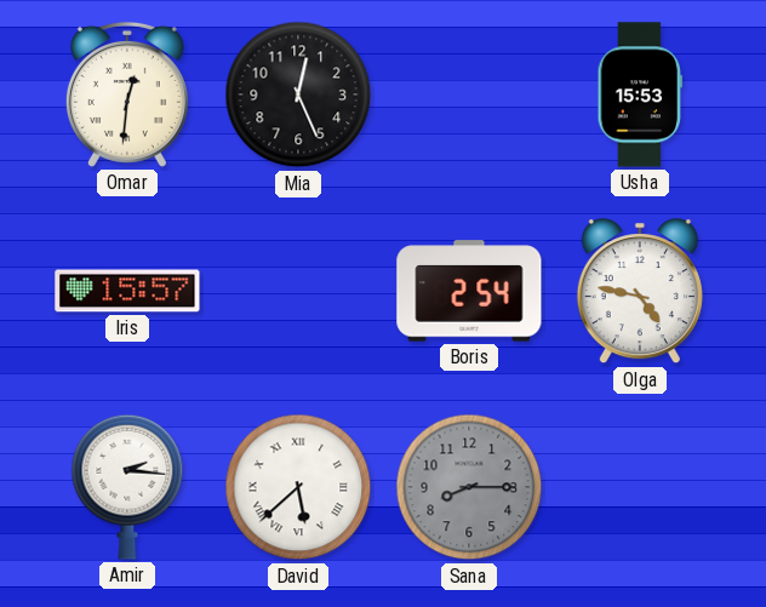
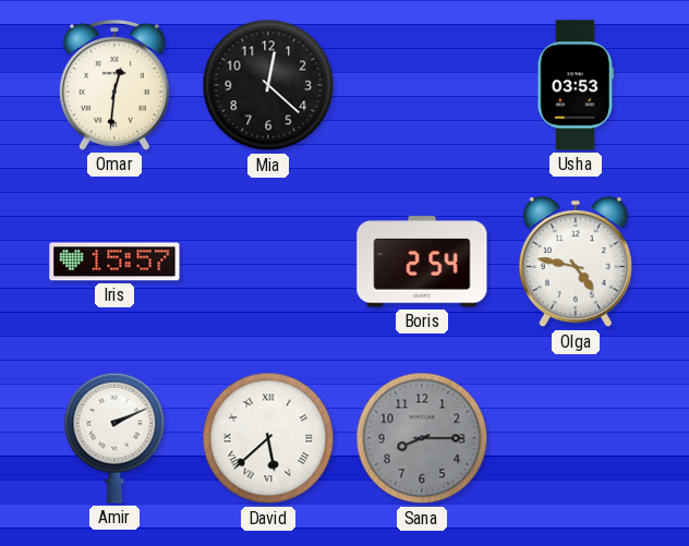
Mia: 12:26 -> 12:22
Usha: 15:53 -> 03:53
Amir: 2:16 -> 2:11
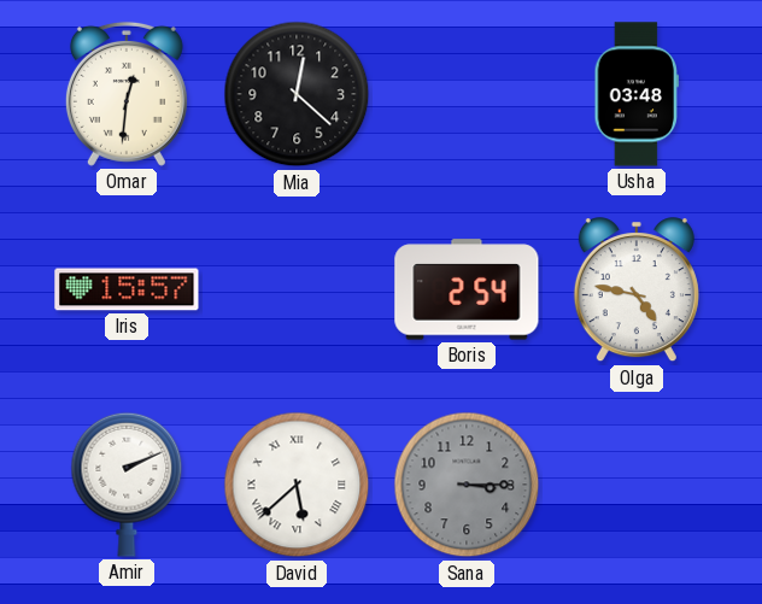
Usha: 03:53 -> 03:48
Sana: 8:15 -> 3:15
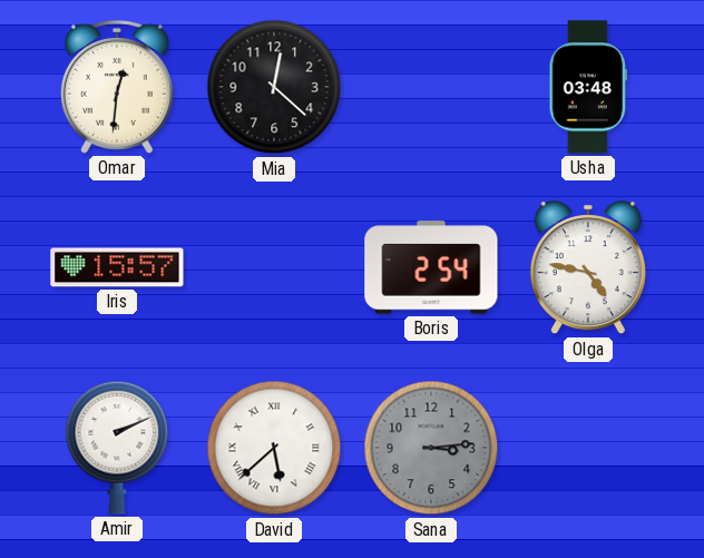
Sana: 3:15 -> 3:14
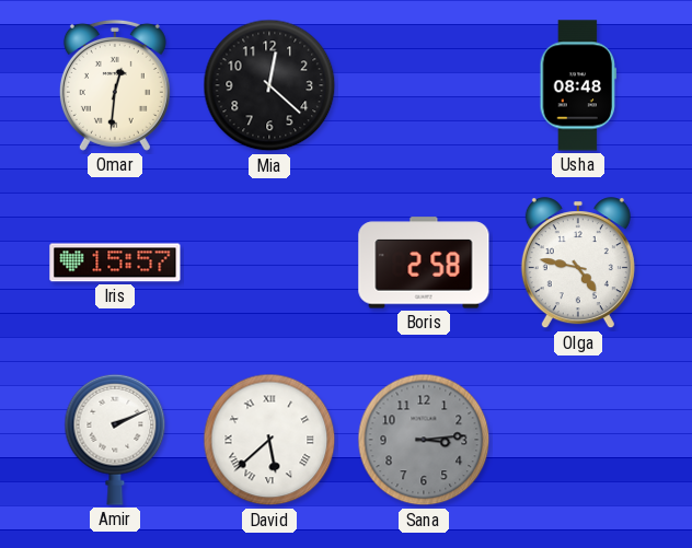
Usha: 03:48 -> 08:48
Boris: 2:54 -> 2:58
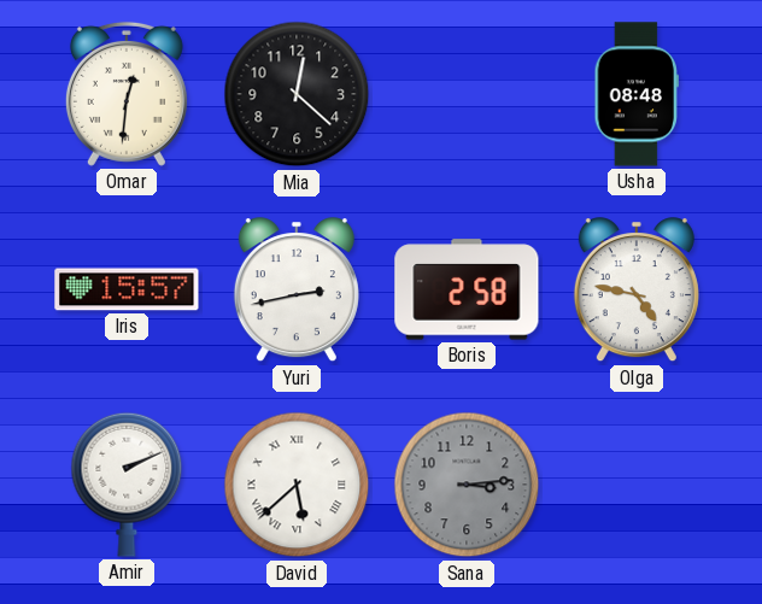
Yuri: none -> 2:43
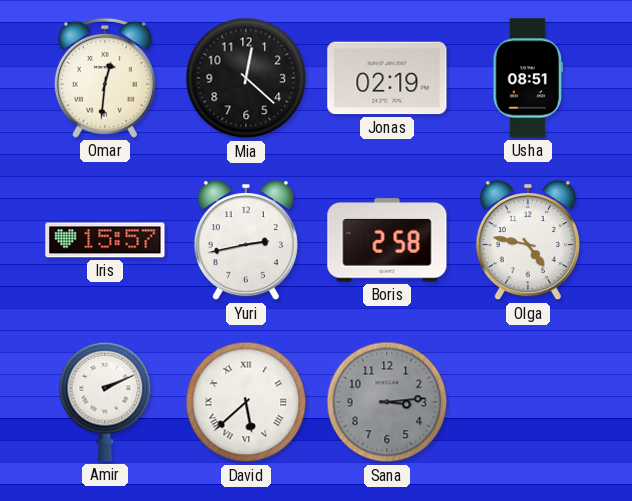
Jonas: none -> 02:19
Usha: 08:48 -> 08:51
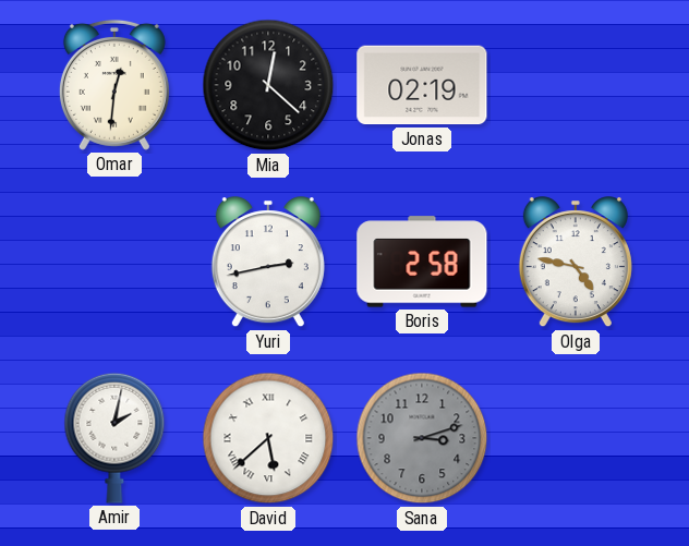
Usha: 08:51 -> none
Iris: 15:57 -> none
Amir: 2:11 -> 2:02
Sana: 3:14 -> 3:12
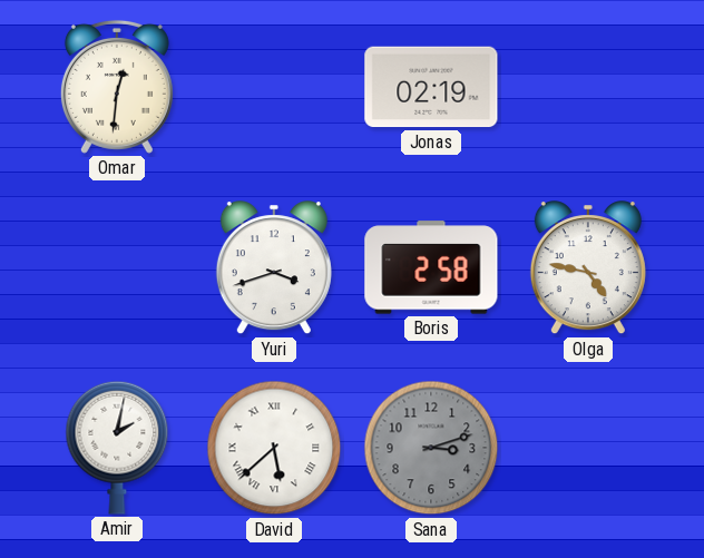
Mia: 12:22 -> none
Yuri: 2:43 -> 3:42
